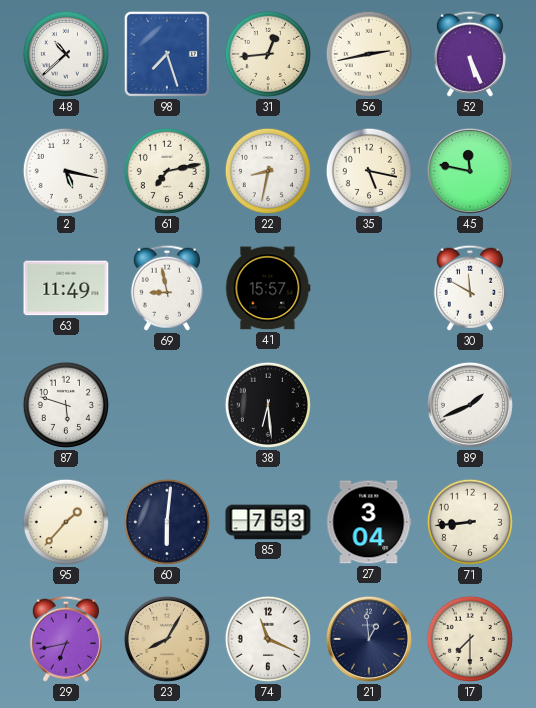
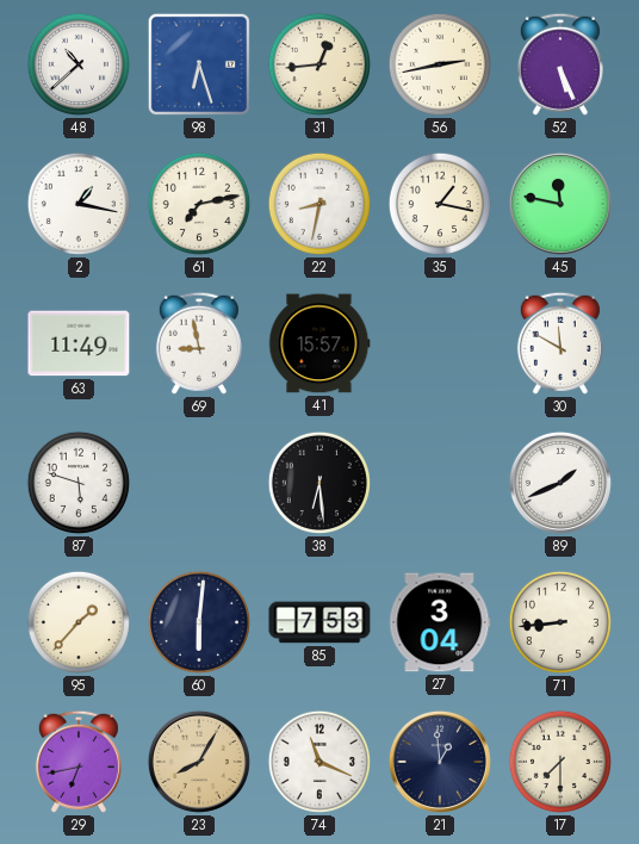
98: 7:27 -> 6:27
2: 5:17 -> 1:17
35: 5:17 -> 1:17
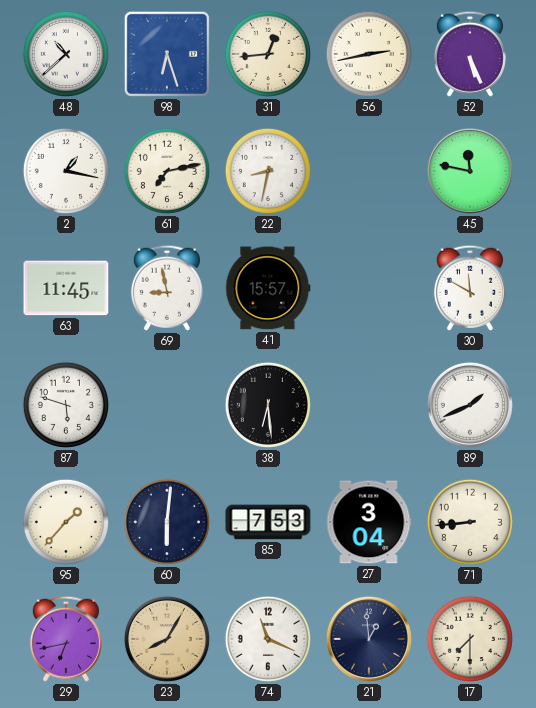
35: 1:17 -> none
63: 11:49 -> 11:45
